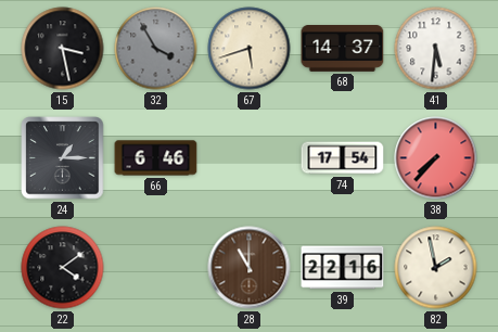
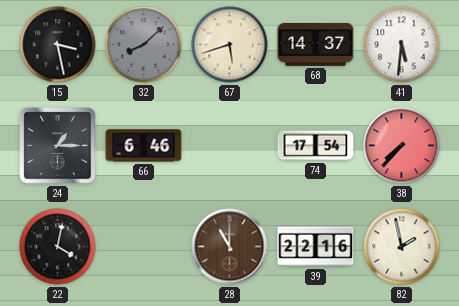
32: 3:55 -> 8:08
22: 4:09 -> 4:02
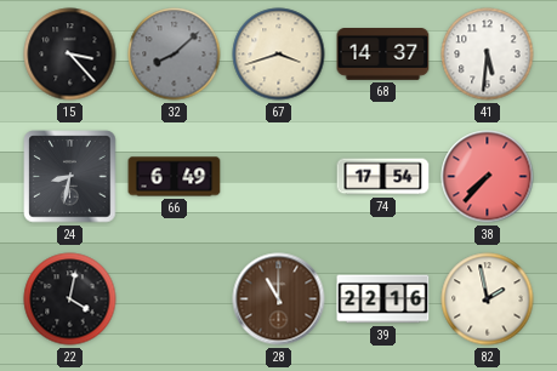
15: 3:28 -> 3:23
67: 5:42 -> 3:42
24: 1:15 -> 8:32
66: 6:46 -> 6:49
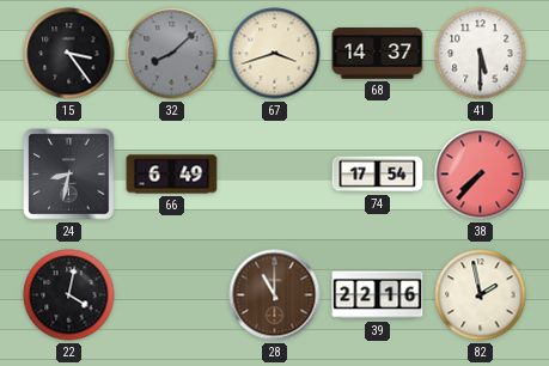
15: 3:23 -> 3:24
41: 5:31 -> 5:30
